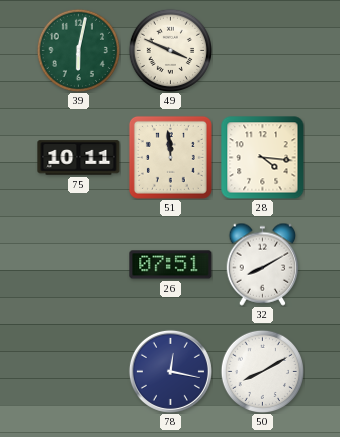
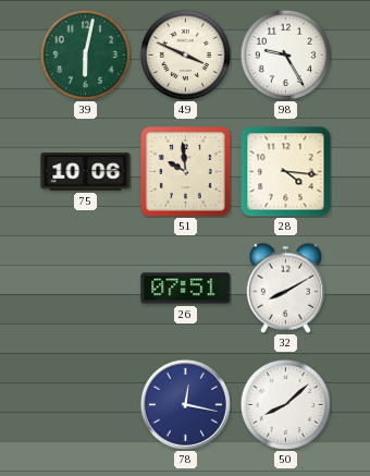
98: none -> 9:25
75: 10:11 -> 10:06
51: 11:59 -> 9:59
50: 8:10 -> 8:08
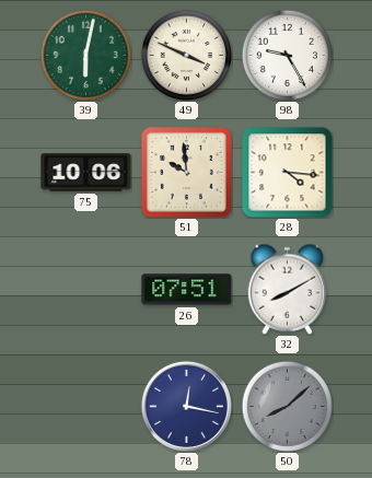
50 dial: white -> grey
